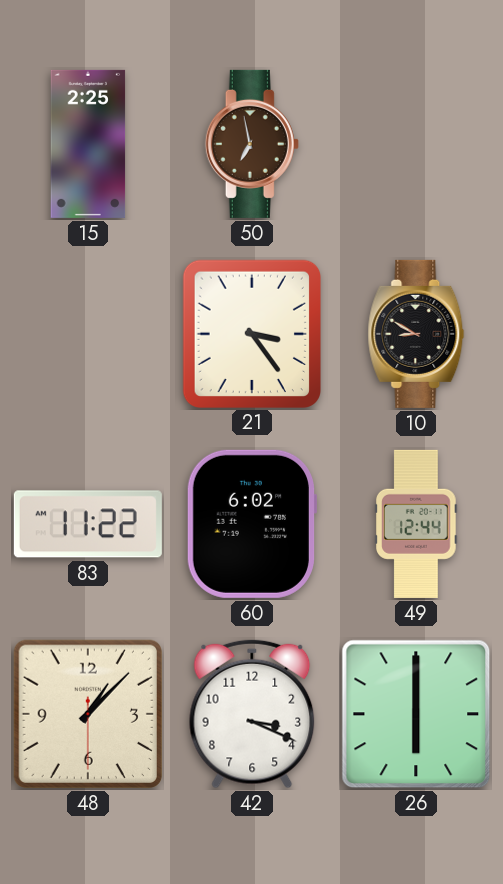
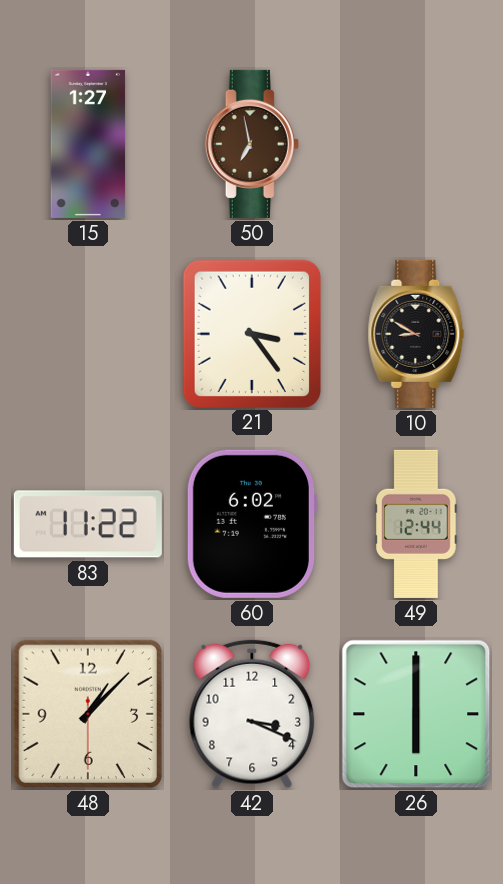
15: 2:25 -> 1:27
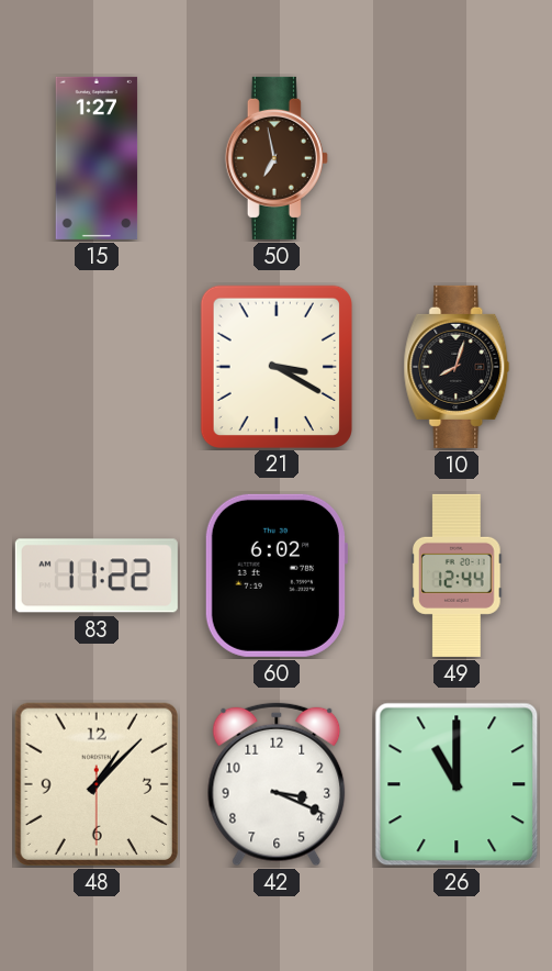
21: 3:24 -> 3:20
10: 8:50 -> 8:03
26: 6:00 -> 11:00
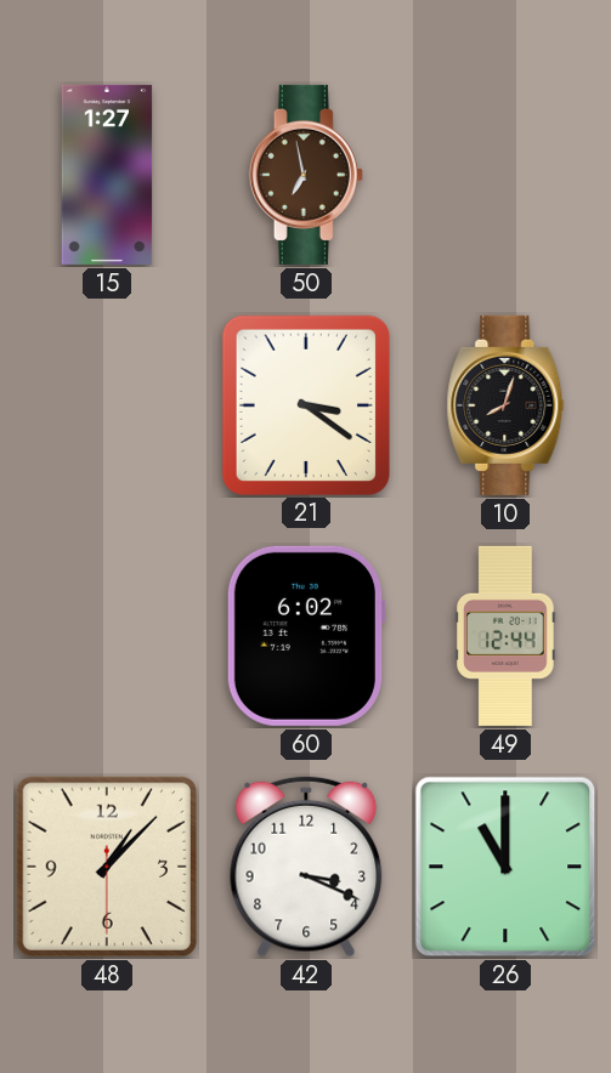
21: 3:20 -> 3:21
83: 11:22 -> none
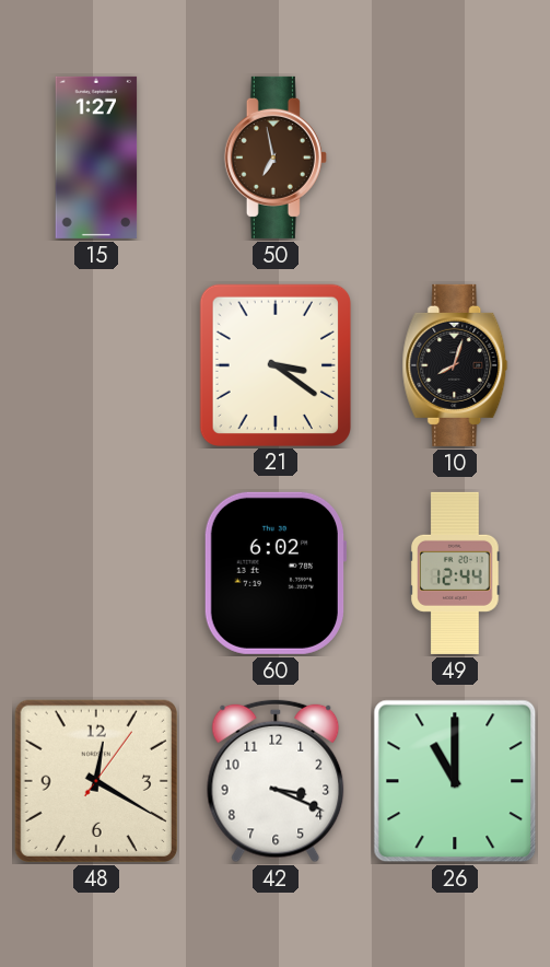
48: 1:07 -> 12:20
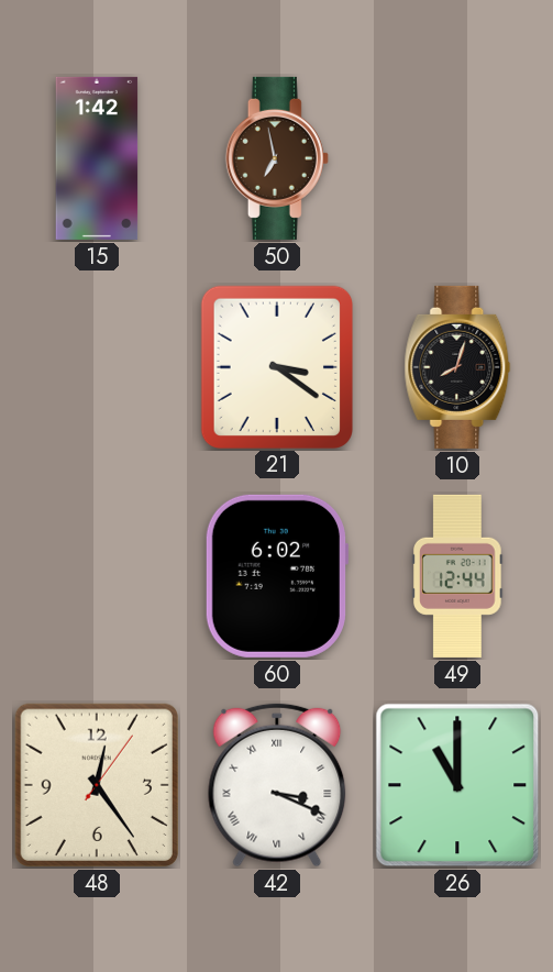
15: 1:27 -> 1:42
48: 12:20 -> 12:24
42 numerals: Arabic -> Roman
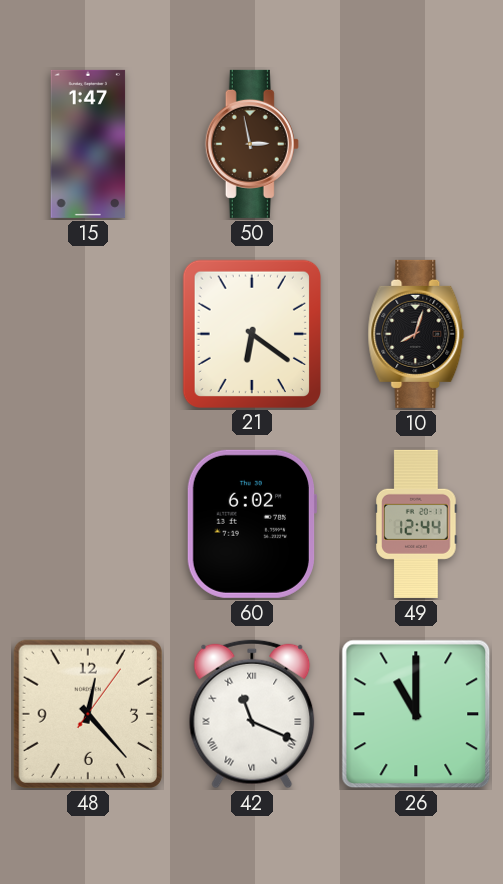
15: 1:42 -> 1:47
50: 6:58 -> 2:58
21: 3:21 -> 6:21
48: 12:24 -> 12:23
42: 3:19 -> 11:19
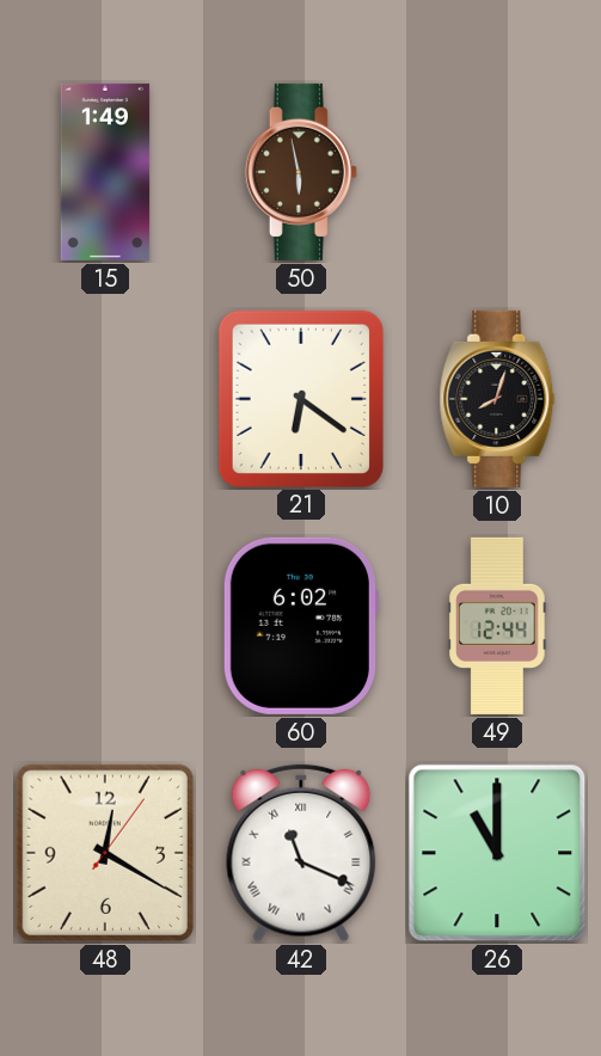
15: 1:47 -> 1:49
50: 2:58 -> 5:58
48: 12:23 -> 12:20
